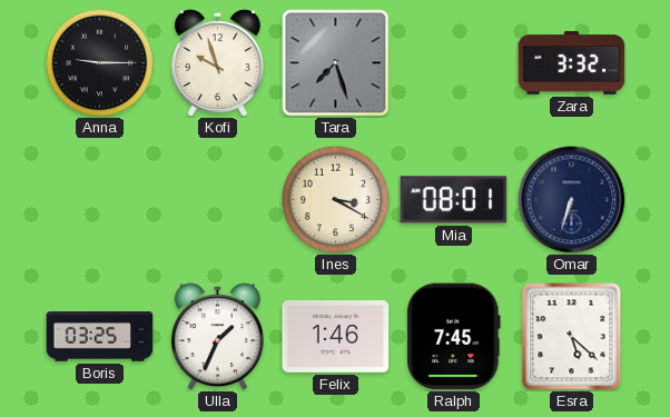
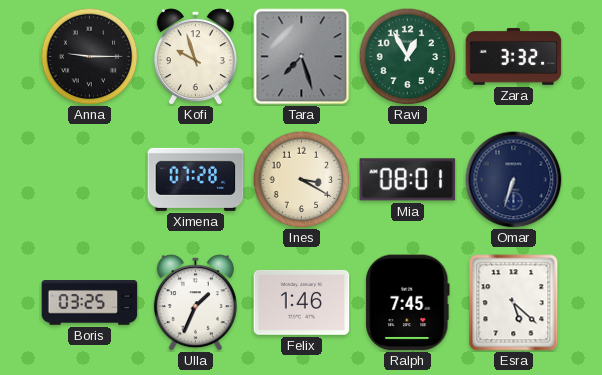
Ravi: none -> 12:55
Ximena: none -> 07:28
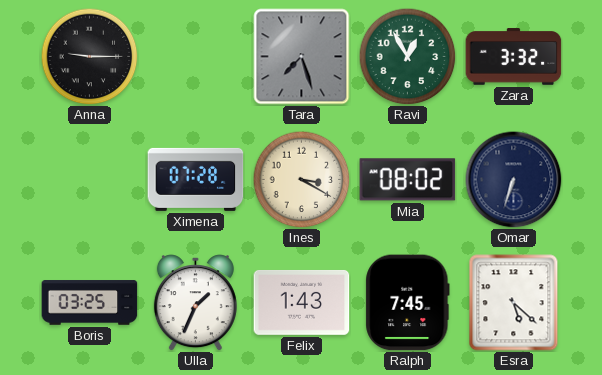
Kofi: 9:57 -> none
Mia: 08:01 -> 08:02
Felix: 1:46 -> 1:43
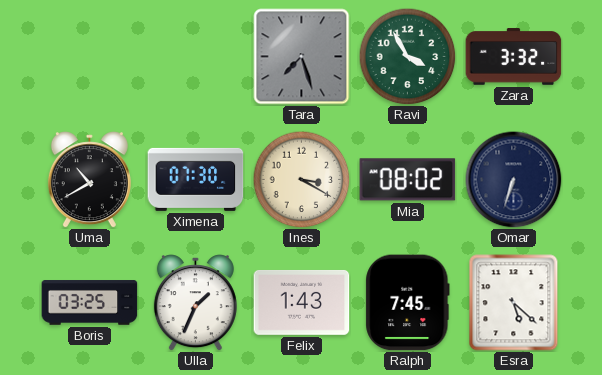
Anna: 9:15 -> none
Ravi: 12:55 -> 3:55
Uma: none -> 10:40
Ximena: 07:28 -> 07:30
